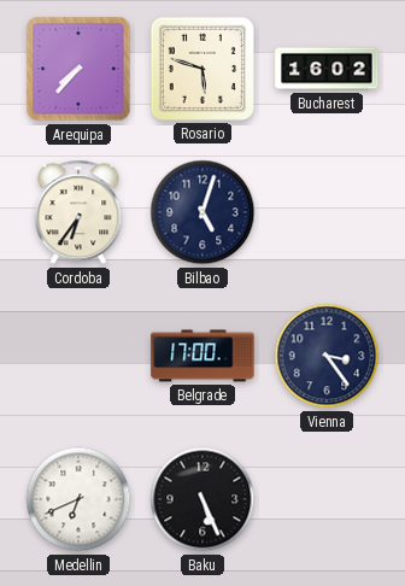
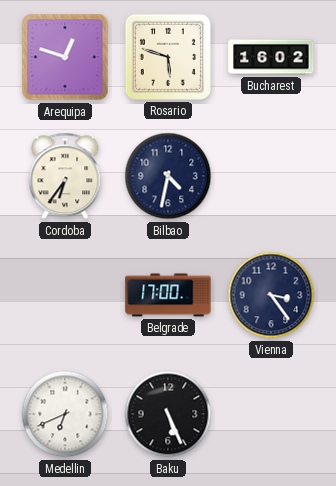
Arequipa: 7:37 -> 12:48
Bilbao: 5:03 -> 4:32
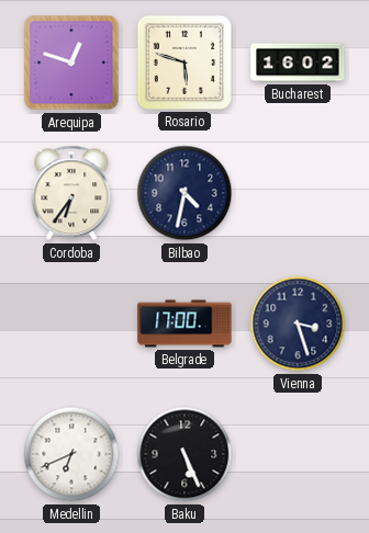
Vienna: 3:24 -> 3:27
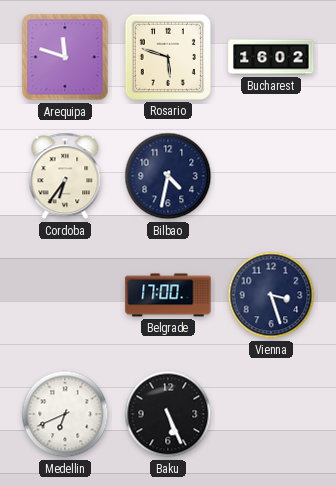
Arequipa: 12:48 -> 11:48
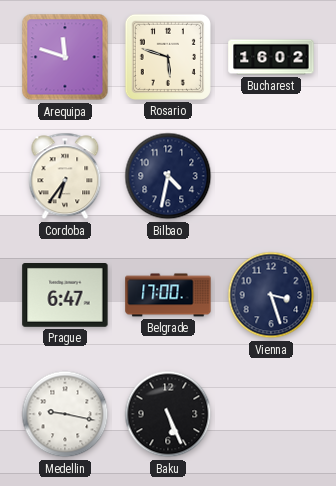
Prague: none -> 6:47
Medellin: 6:41 -> 9:17
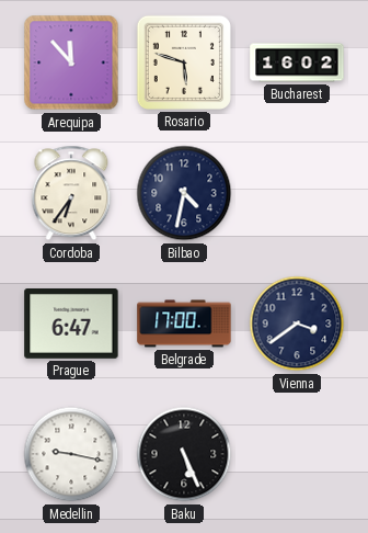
Arequipa: 11:48 -> 11:53
Vienna: 3:27 -> 3:39
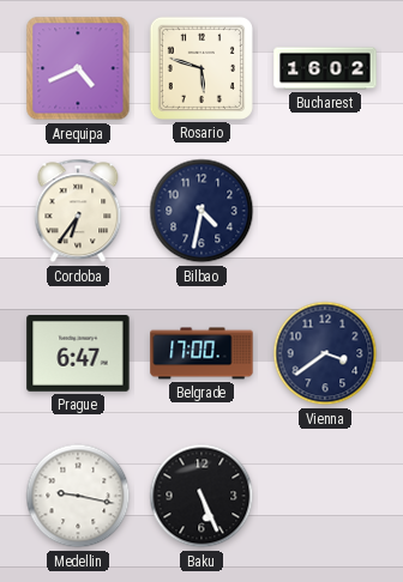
Arequipa: 11:53 -> 4:41
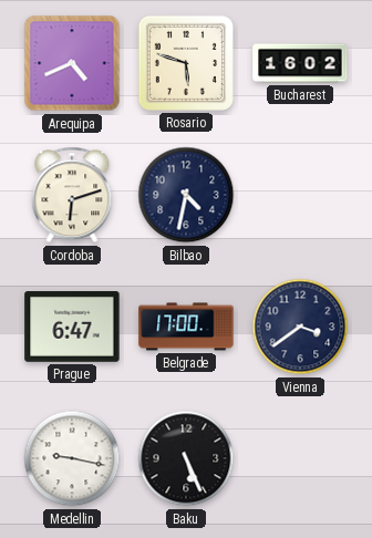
Cordoba: 6:36 -> 6:12
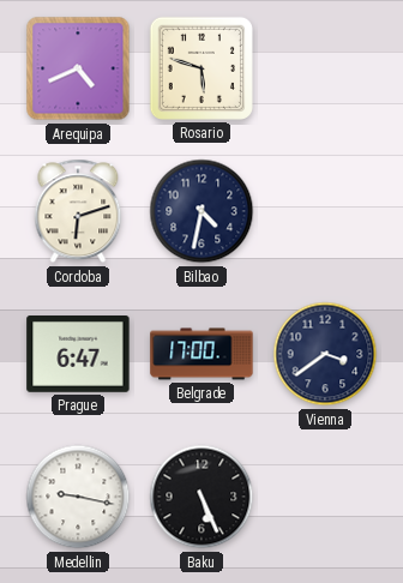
Bucharest: 16:02 -> none
